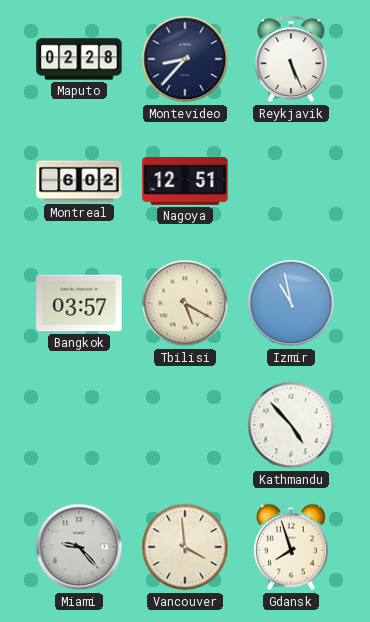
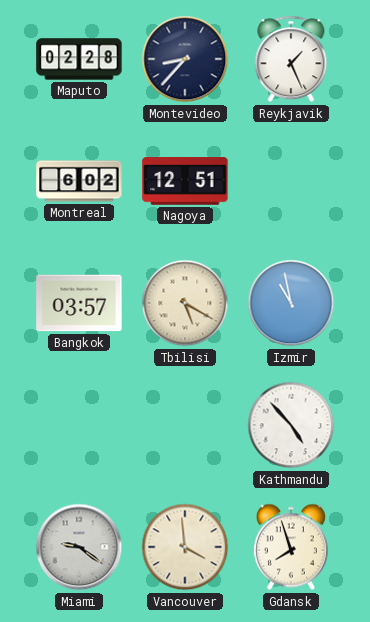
Reykjavik: 5:26 -> 1:26
Miami: 9:23 -> 9:21
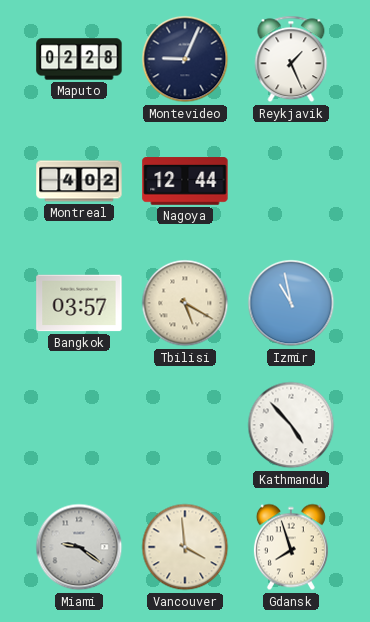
Montevideo: 8:37 -> 9:04
Montreal: 6:02 -> 4:02
Nagoya: 12:51 -> 12:44
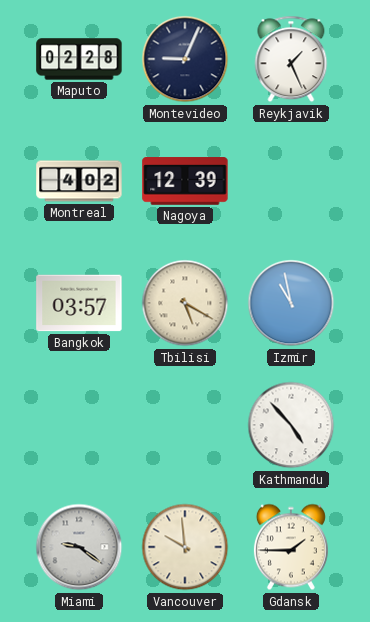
Nagoya: 12:44 -> 12:39
Vancouver: 3:59 -> 9:59
Gdansk: 7:57 -> 1:45
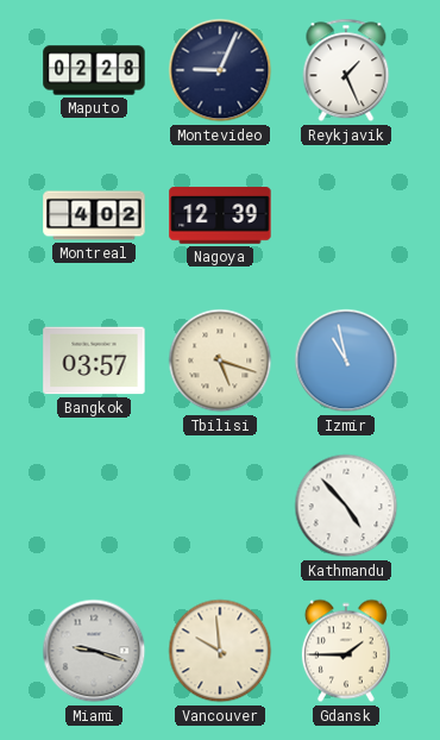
Tbilisi: 5:20 -> 5:18
Miami: 9:21 -> 9:18
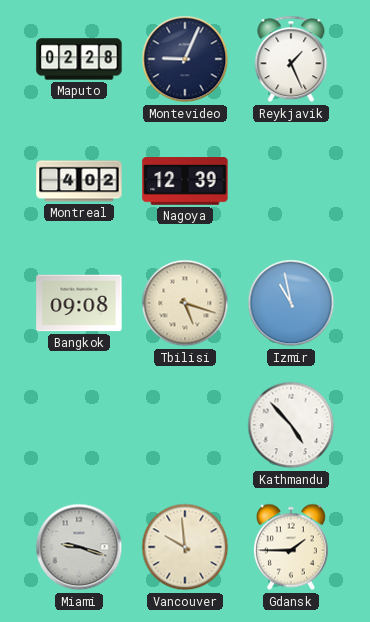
Bangkok: 03:57 -> 09:08
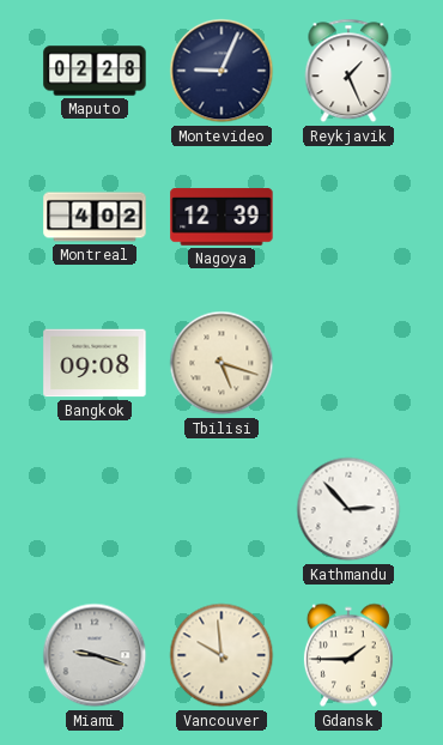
Izmir: 10:58 -> none
Kathmandu: 4:53 -> 2:53
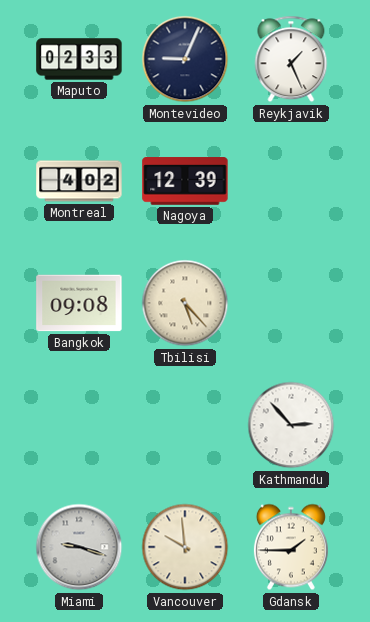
Maputo: 02:28 -> 02:33
Tbilisi: 5:18 -> 5:23
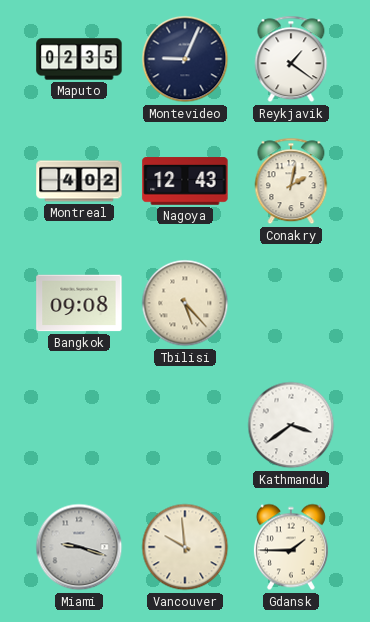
Maputo: 02:33 -> 02:35
Reykjavik: 1:26 -> 1:21
Nagoya: 12:39 -> 12:43
Conakry: none -> 2:02
Kathmandu: 2:53 -> 3:39
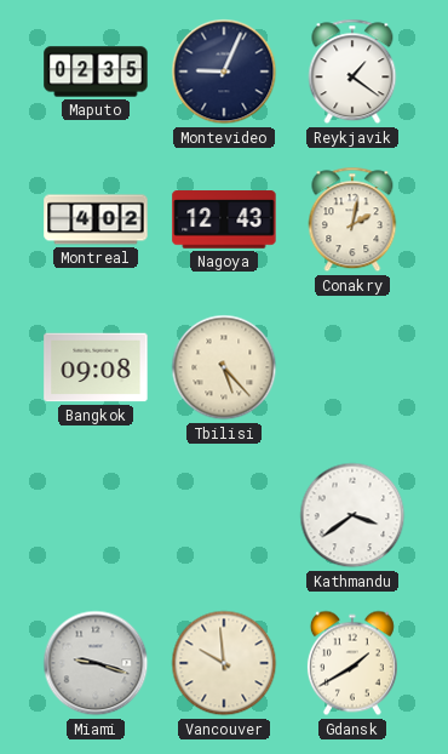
Gdansk: 1:45 -> 1:40
